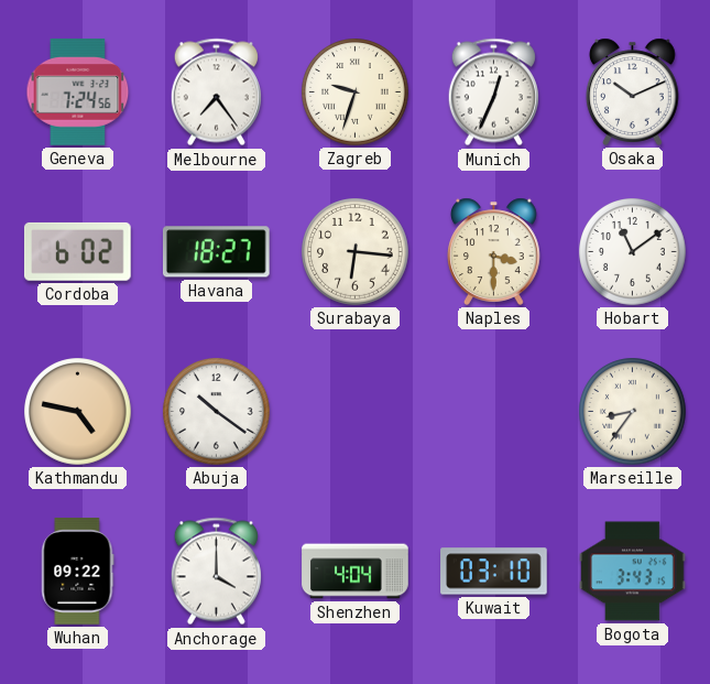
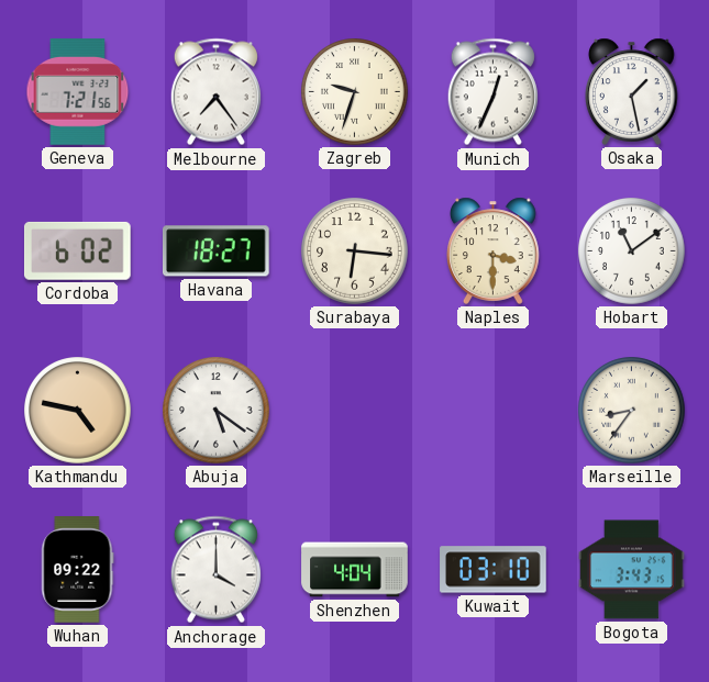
Geneva: 7:24 -> 7:21
Osaka: 10:11 -> 1:28
Abuja: 10:21 -> 5:21
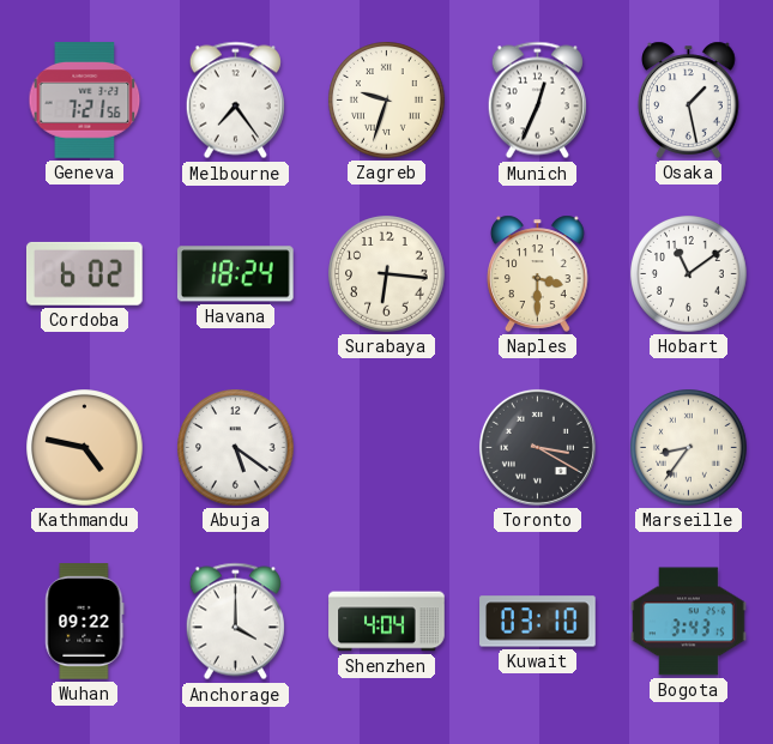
Havana: 18:27 -> 18:24
Toronto: none -> 3:20
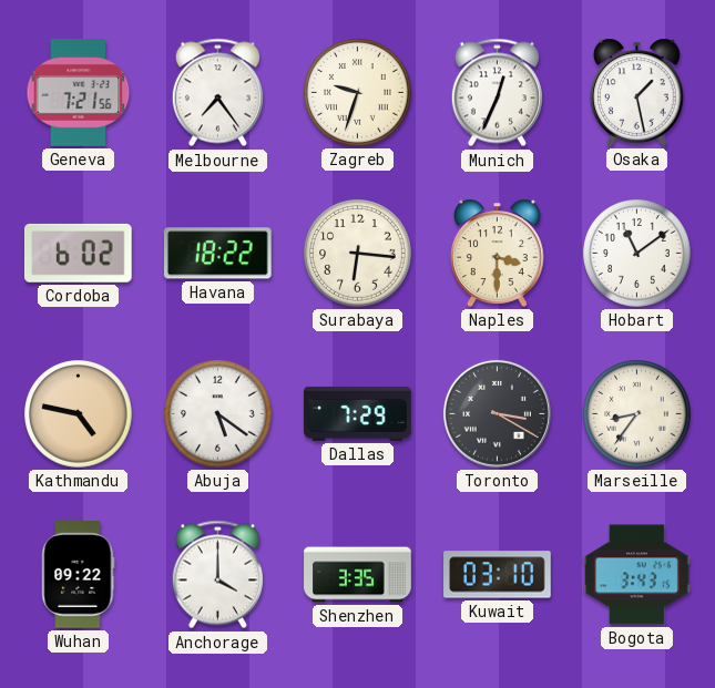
Havana: 18:24 -> 18:22
Dallas: none -> 7:29
Shenzhen: 4:04 -> 3:35
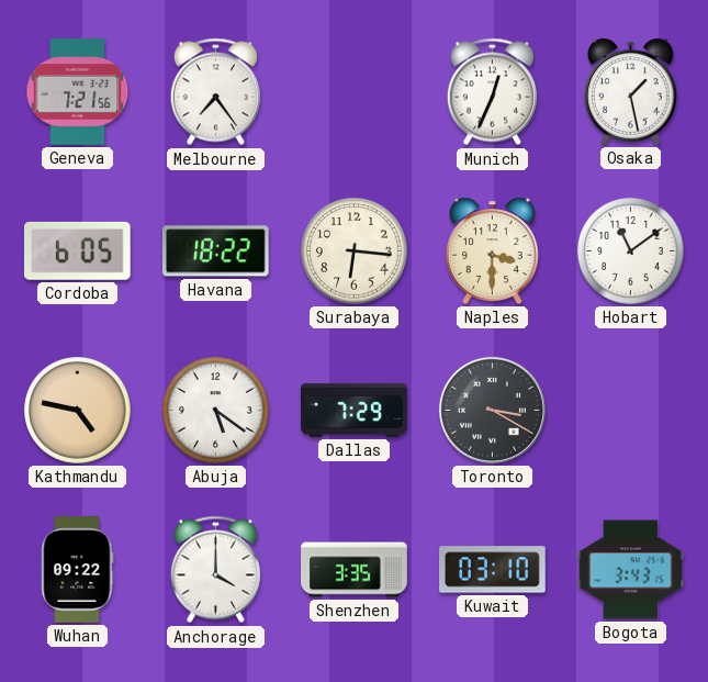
Zagreb: 9:33 -> none
Cordoba: 6:02 -> 6:05
Marseille: 8:36 -> none
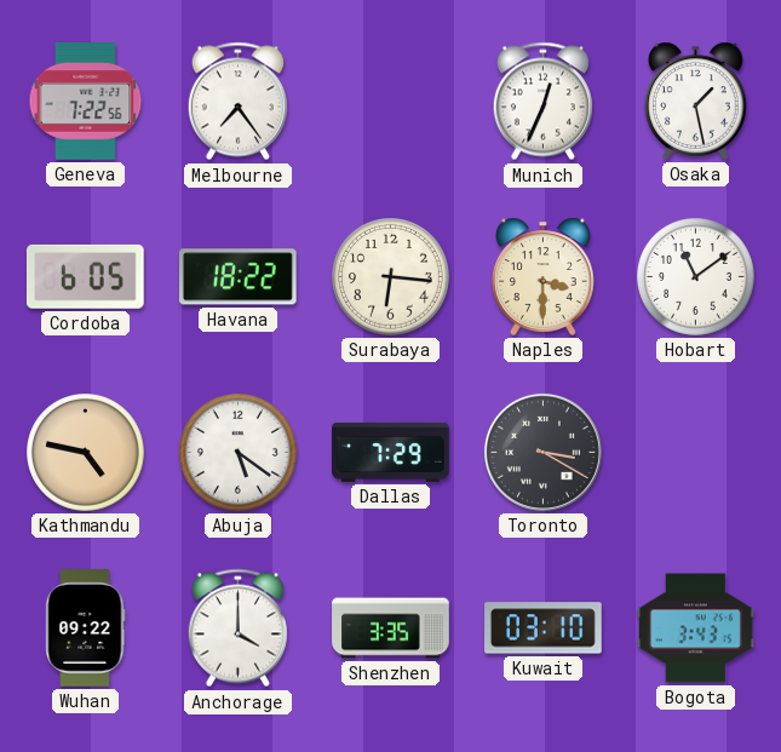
Geneva: 7:21 -> 7:22
